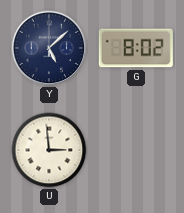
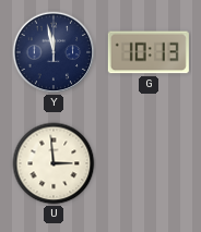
Y: 5:08 -> 11:58
G: 8:02 -> 10:13
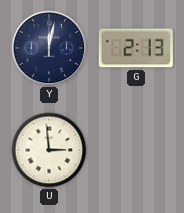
Y: 11:58 -> 12:02
G: 10:13 -> 2:13
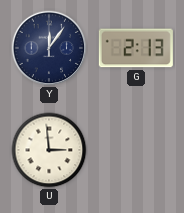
Y: 12:02 -> 12:06
